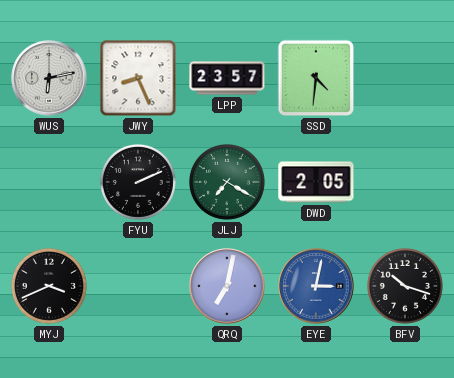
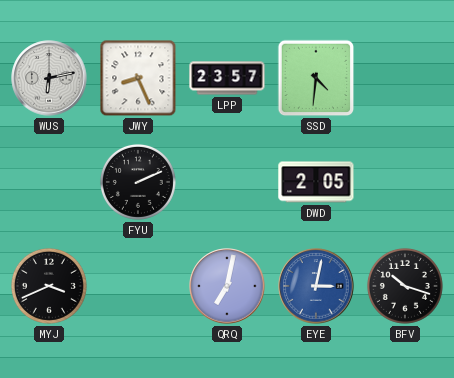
JLJ: 7:20 -> none
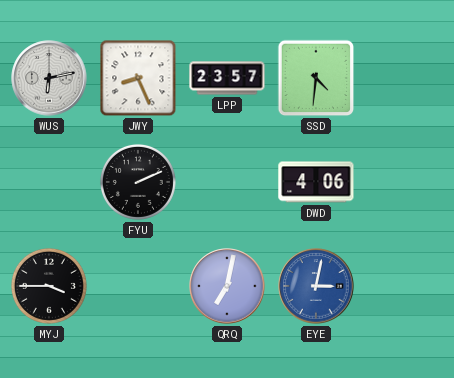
DWD: 2:05 -> 4:06
MYJ: 3:41 -> 3:45
BFV: 10:18 -> none
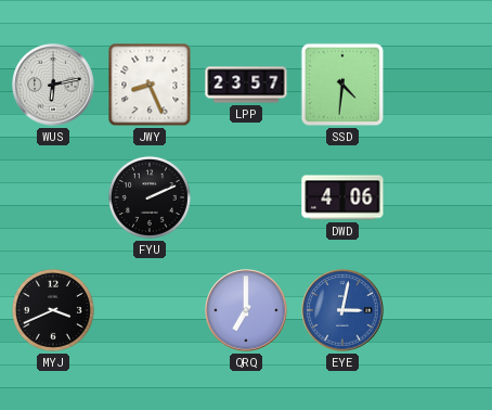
MYJ: 3:45 -> 3:41
QRQ: 7:02 -> 7:00
